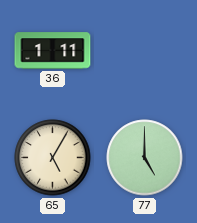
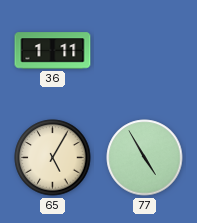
77: 5:00 -> 4:55
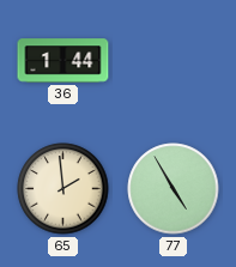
36: 1:11 -> 1:44
65: 5:05 -> 1:59
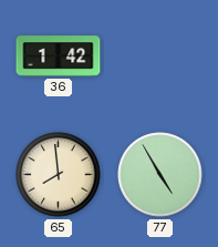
36: 1:44 -> 1:42
65: 1:59 -> 7:59
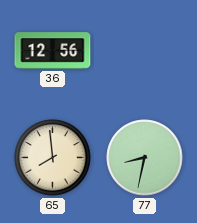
36: 1:42 -> 12:56
77: 4:55 -> 8:32
